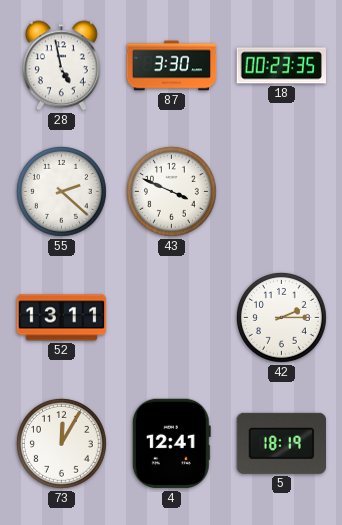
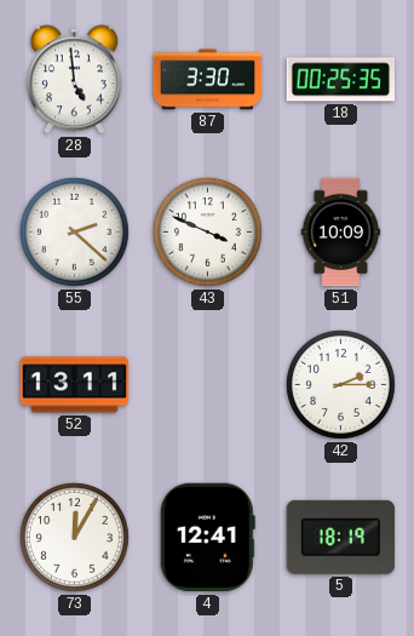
28: 4:58 -> 4:59
18: 00:23 -> 00:25
51: none -> 10:09
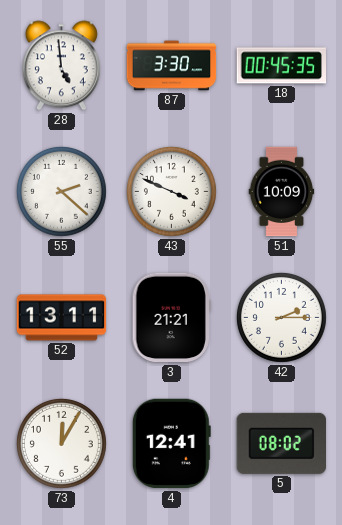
18: 00:25 -> 00:45
3: none -> 21:21
5: 18:19 -> 08:02
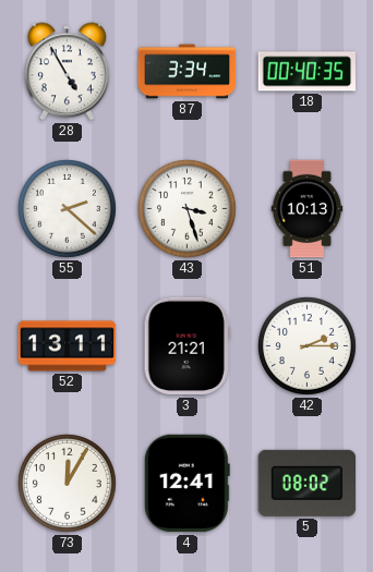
28: 4:59 -> 4:55
87: 3:30 -> 3:34
18: 00:45 -> 00:40
43: 3:49 -> 3:27
51: 10:09 -> 10:13
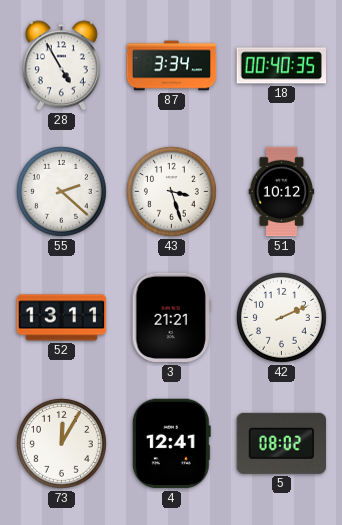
51: 10:13 -> 10:12
42: 2:15 -> 2:11
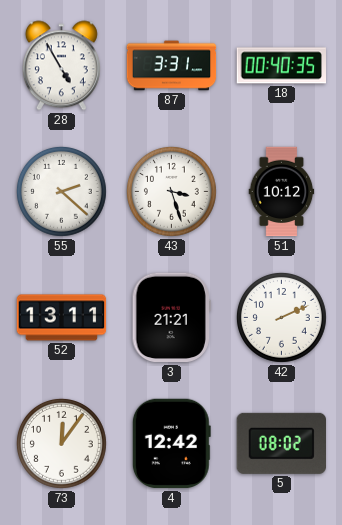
87: 3:34 -> 3:31
73: 12:05 -> 12:06
4: 12:41 -> 12:42
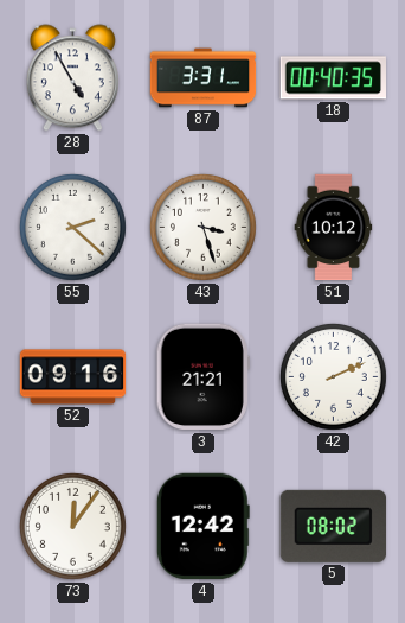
52: 13:11 -> 09:16
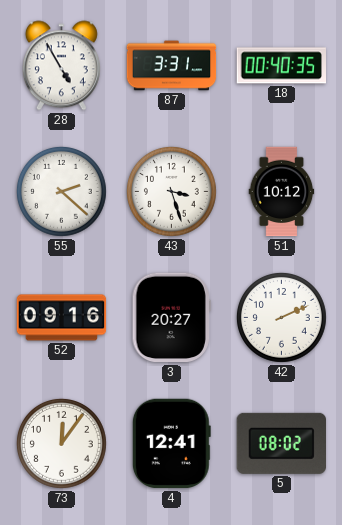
3: 21:21 -> 20:27
4: 12:42 -> 12:41
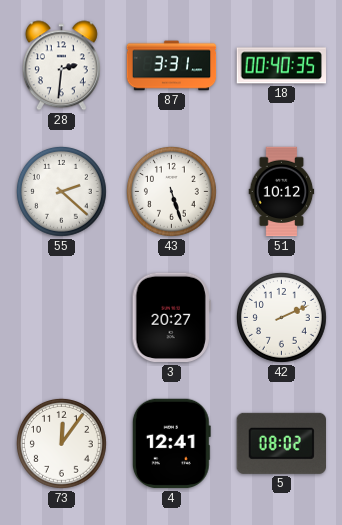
28: 4:55 -> 2:31
43: 3:27 -> 5:27
52: 09:16 -> none
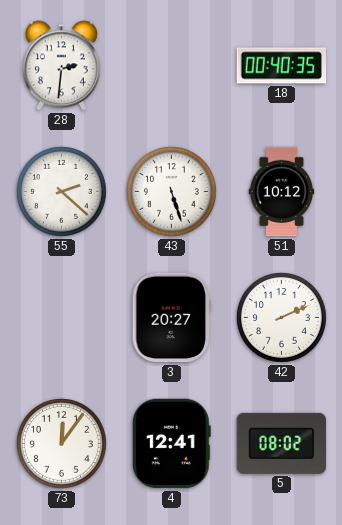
87: 3:31 -> none
